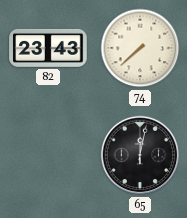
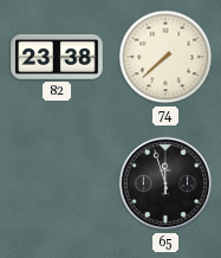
82: 23:43 -> 23:38
65: 12:02 -> 11:57
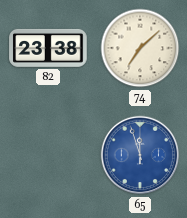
74: 7:38 -> 7:08
65 dial: black -> blue
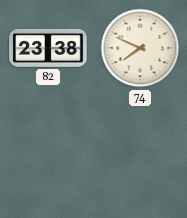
74: 7:08 -> 7:49
65: 11:57 -> none
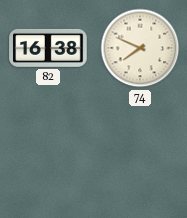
82: 23:38 -> 16:38
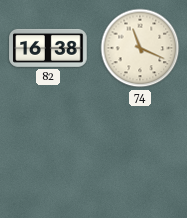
74: 7:49 -> 11:19
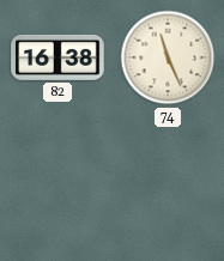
74: 11:19 -> 11:26
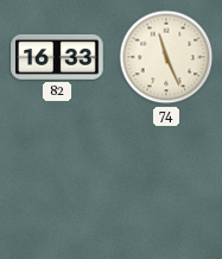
82: 16:38 -> 16:33
